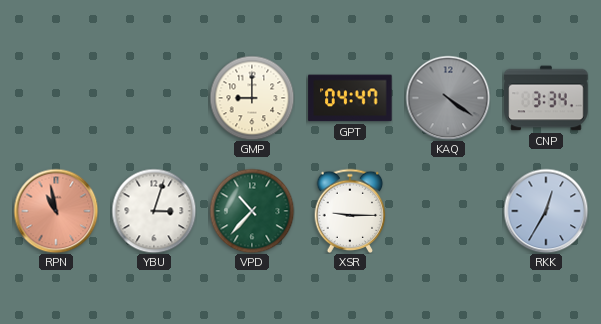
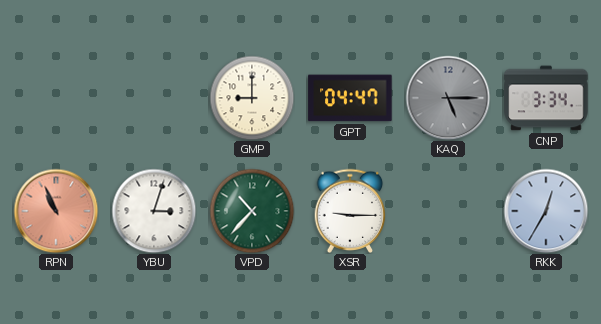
KAQ: 4:21 -> 5:15
RPN: 10:58 -> 10:56
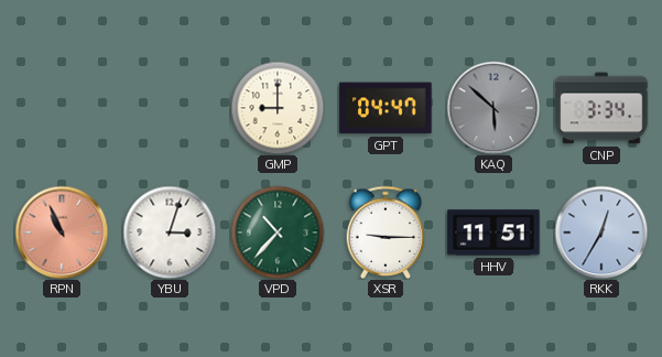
KAQ: 5:15 -> 5:52
HHV: none -> 11:51
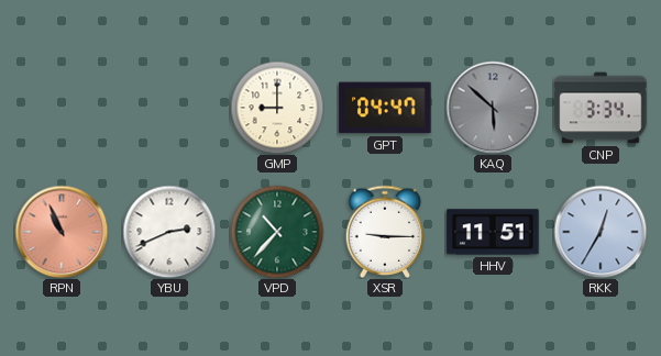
YBU: 3:03 -> 2:41
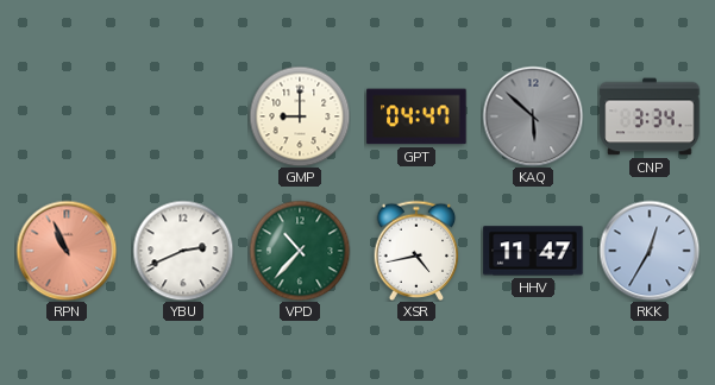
XSR: 9:15 -> 4:43
HHV: 11:51 -> 11:47
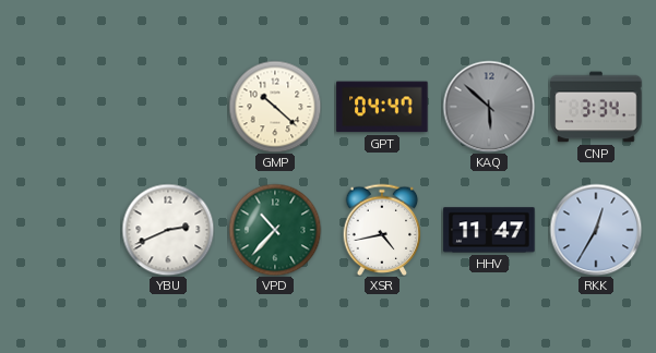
GMP: 9:00 -> 10:22
RPN: 10:56 -> none
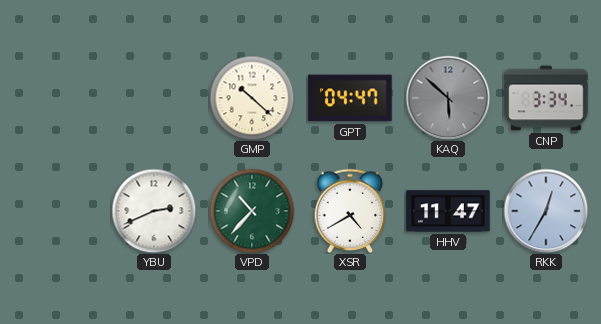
XSR: 4:43 -> 4:40
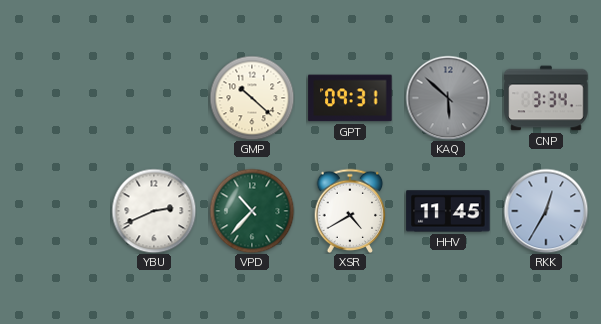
GPT: 04:47 -> 09:31
HHV: 11:47 -> 11:45
